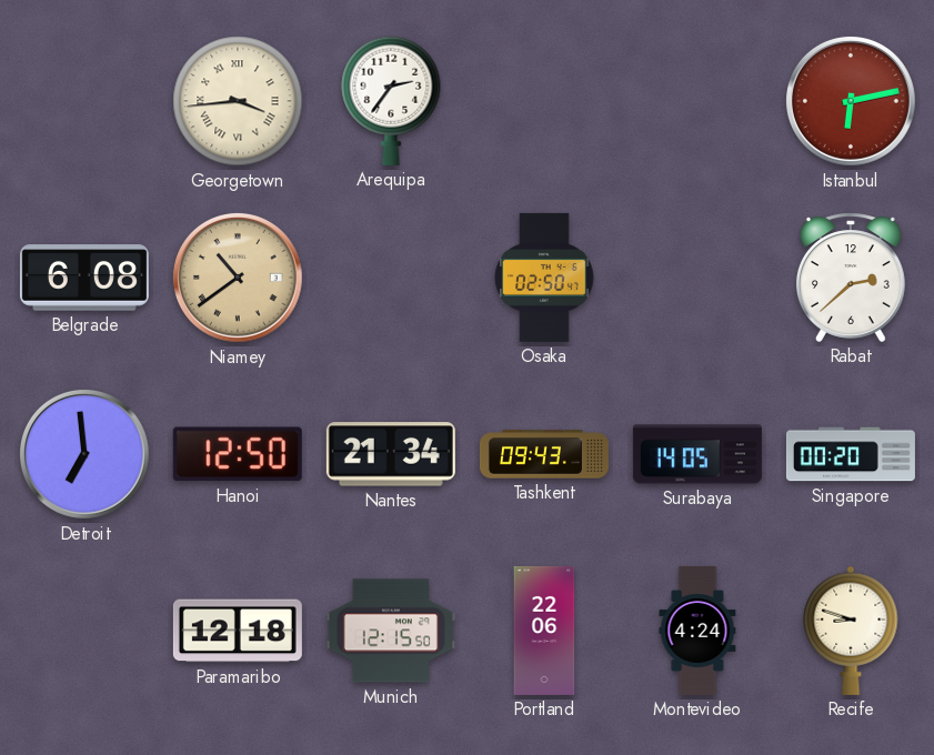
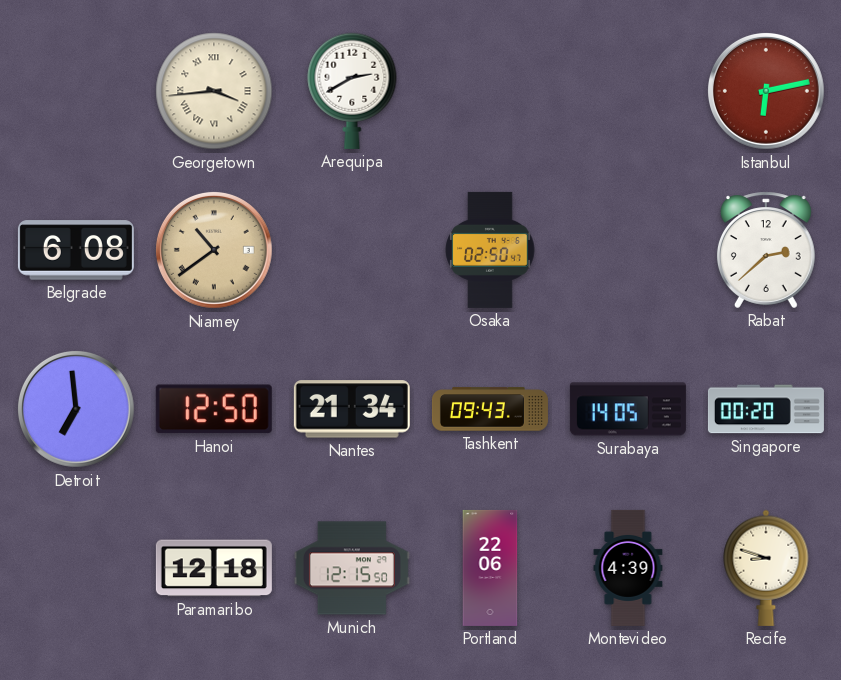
Arequipa: 2:36 -> 2:40
Montevideo: 4:24 -> 4:39
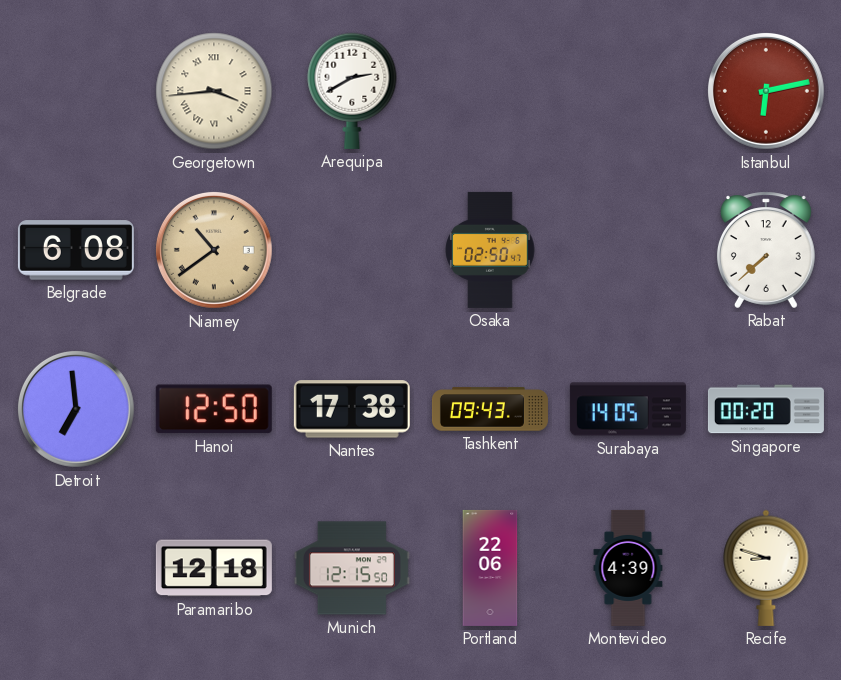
Rabat: 2:38 -> 7:38
Nantes: 21:34 -> 17:38
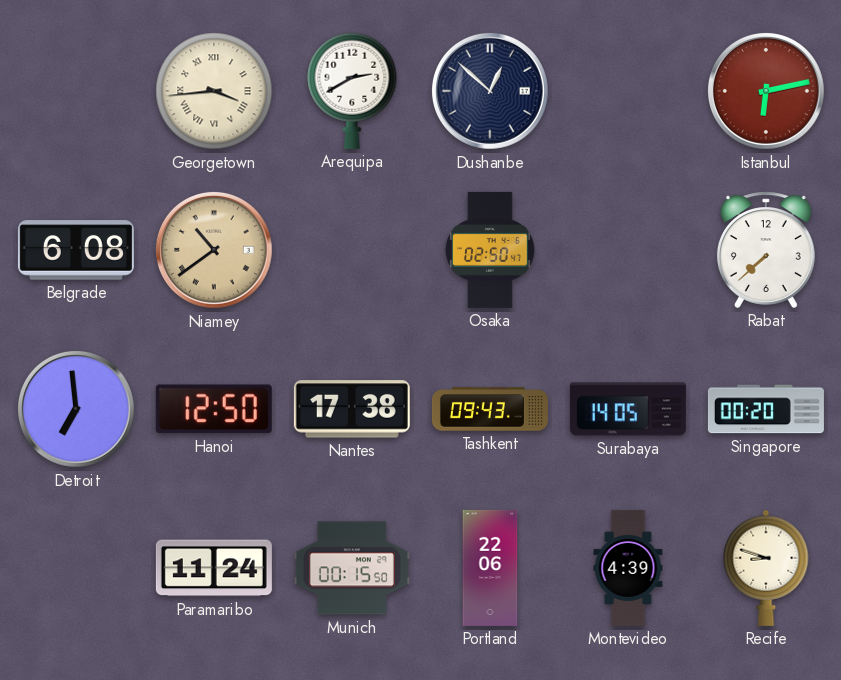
Dushanbe: none -> 12:52
Paramaribo: 12:18 -> 11:24
Munich: 12:15 -> 00:15
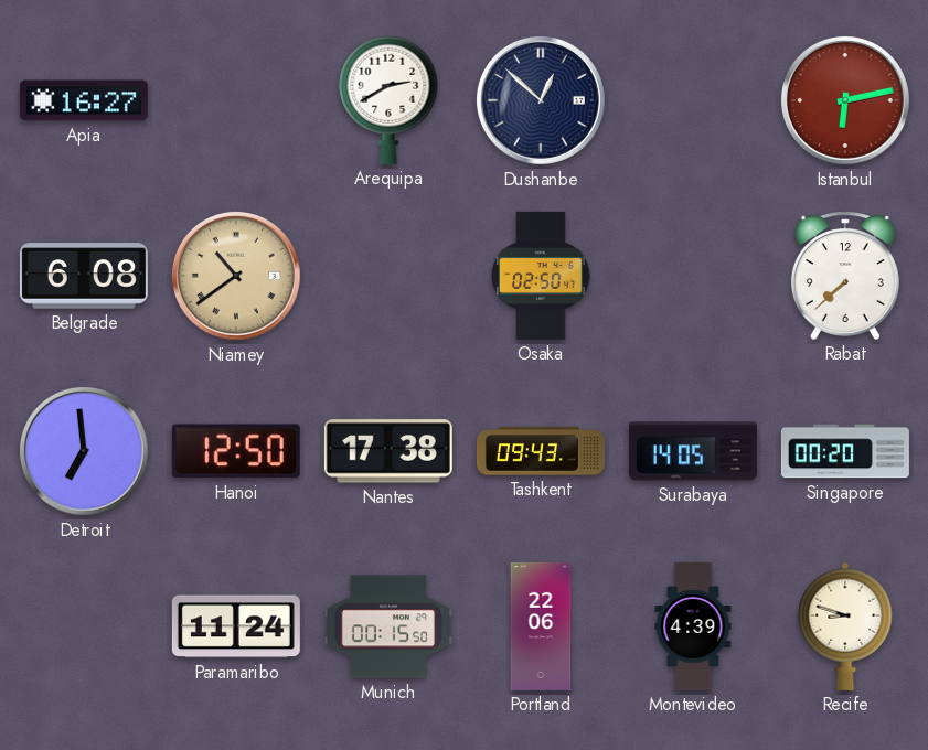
Apia: none -> 16:27
Georgetown: 3:44 -> none
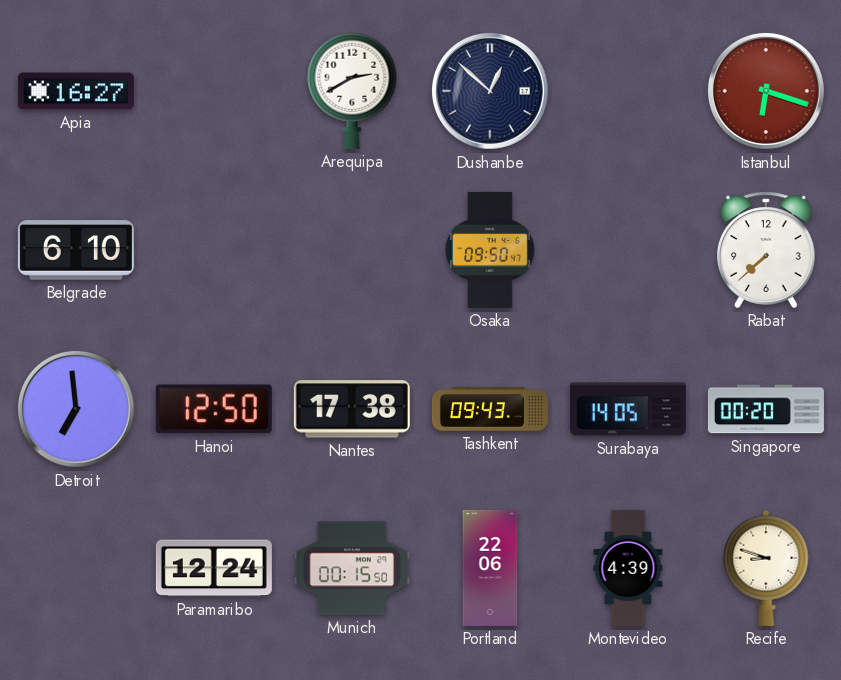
Istanbul: 6:13 -> 6:18
Belgrade: 6:08 -> 6:10
Niamey: 10:39 -> none
Osaka: 02:50 -> 09:50
Paramaribo: 11:24 -> 12:24
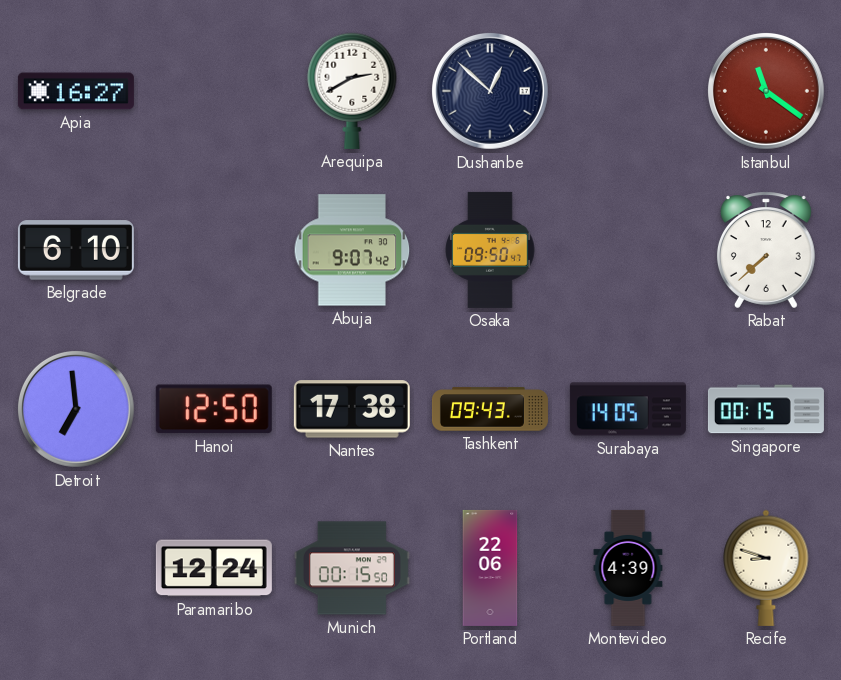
Istanbul: 6:18 -> 11:21
Abuja: none -> 9:07
Singapore: 00:20 -> 00:15
